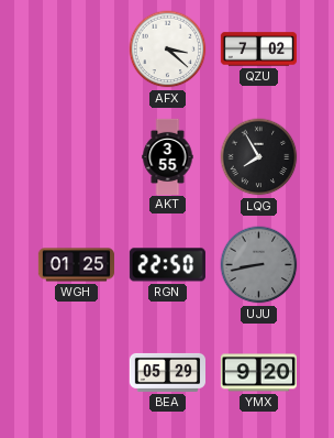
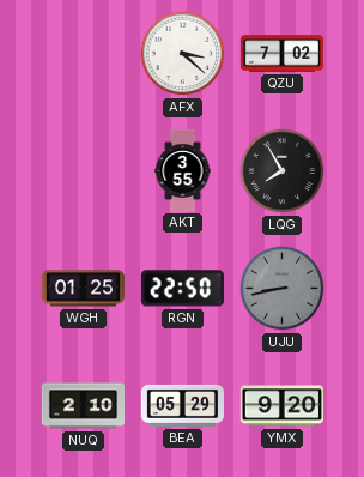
NUQ: none -> 2:10
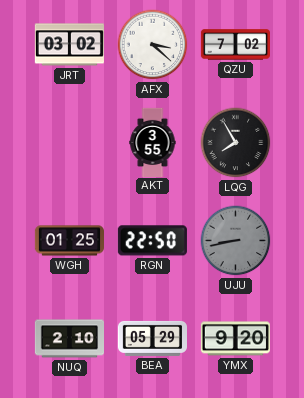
JRT: none -> 03:02
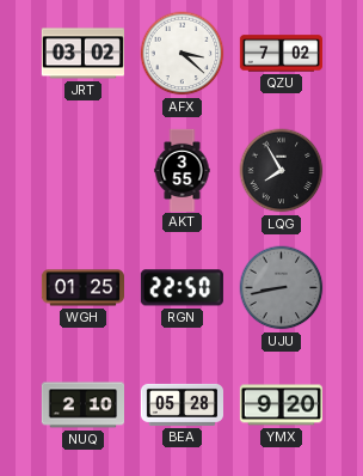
BEA: 05:29 -> 05:28
